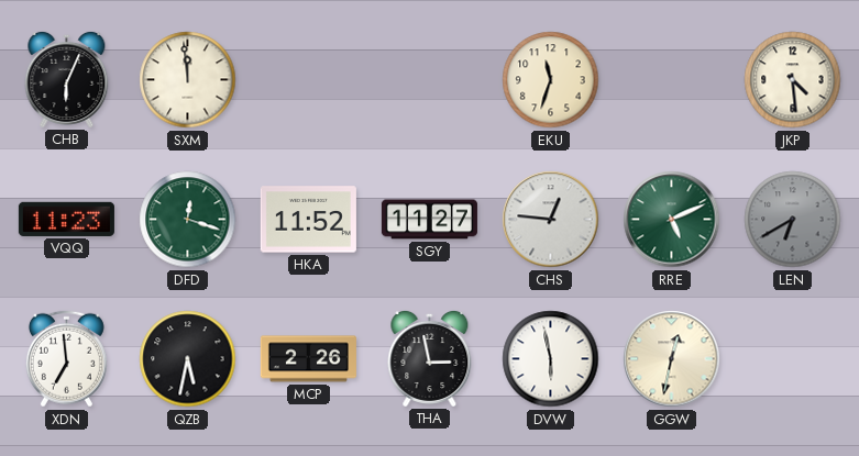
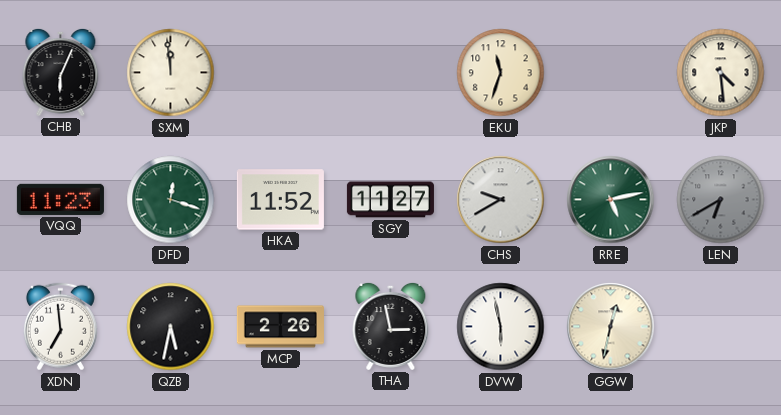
CHS: 12:46 -> 9:40
RRE: 5:11 -> 5:13
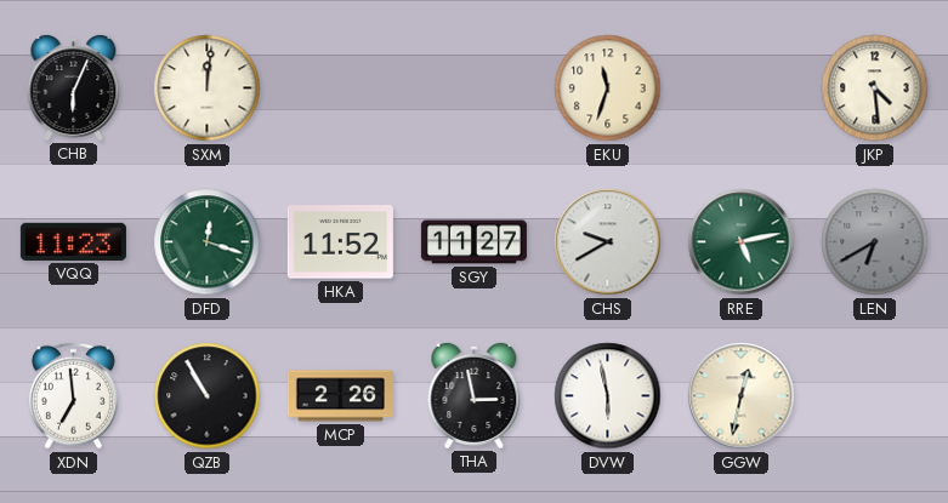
SXM: 11:59 -> 12:01
QZB: 5:32 -> 10:55
